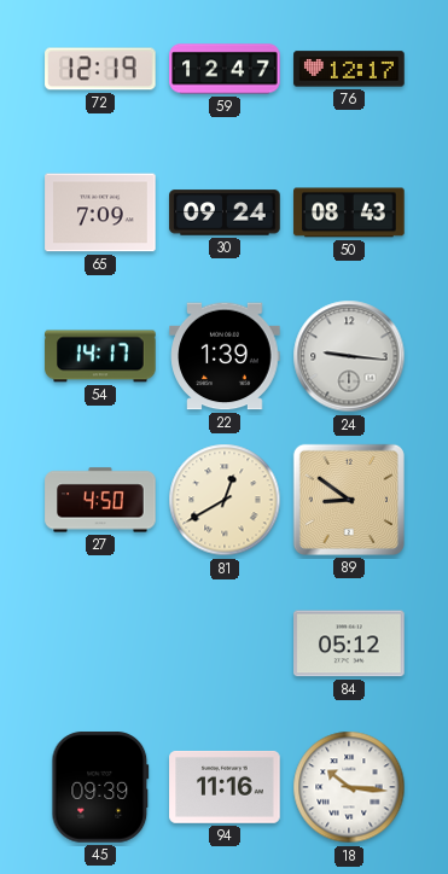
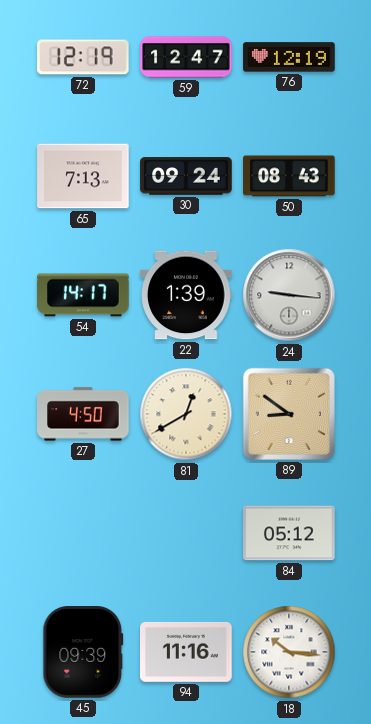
76: 12:17 -> 12:19
65: 7:09 -> 7:13
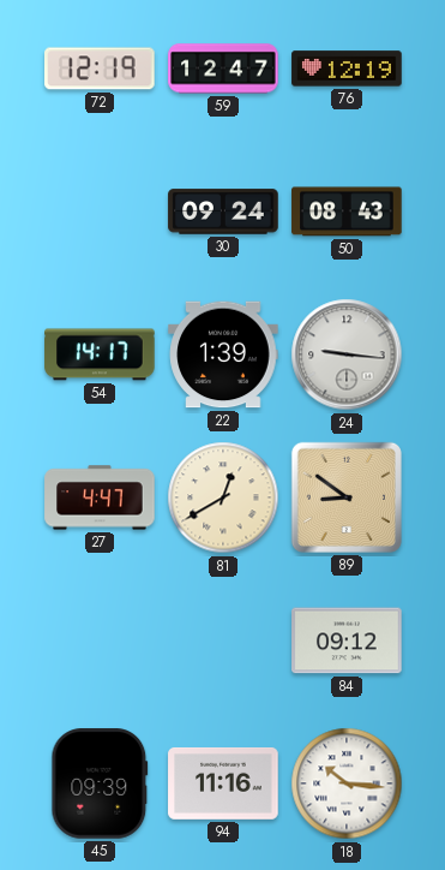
65: 7:13 -> none
27: 4:50 -> 4:47
84: 05:12 -> 09:12
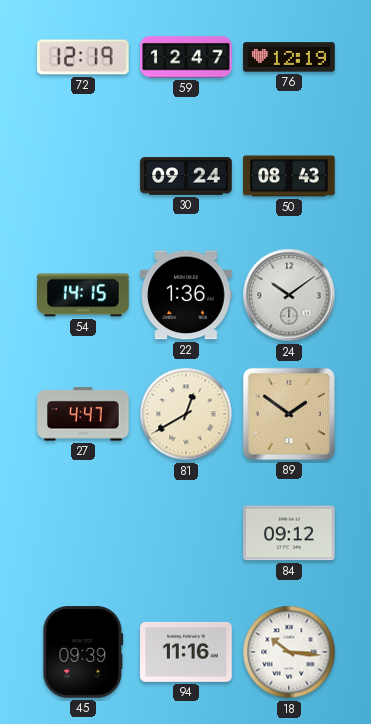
54: 14:17 -> 14:15
22: 1:39 -> 1:36
24: 9:16 -> 10:09
89: 8:51 -> 1:51
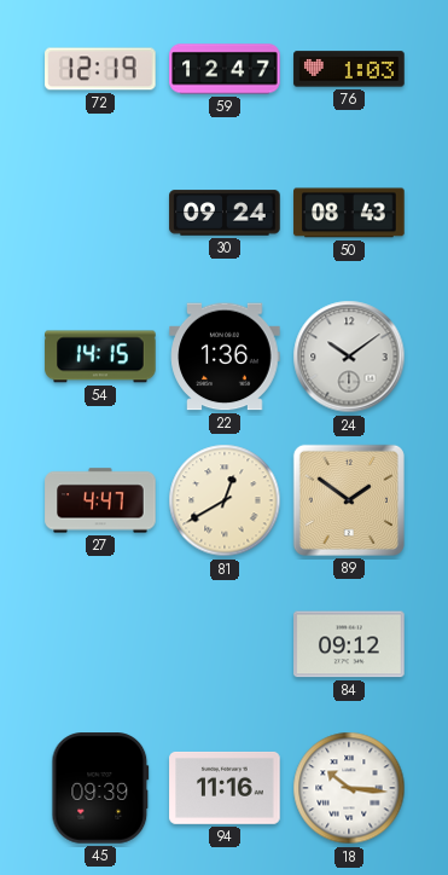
76: 12:19 -> 1:03
